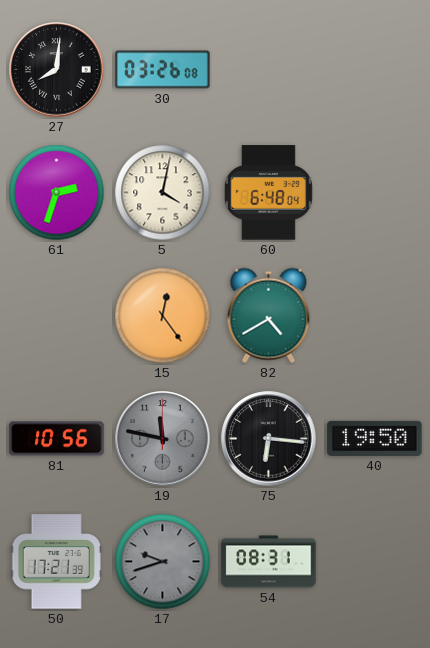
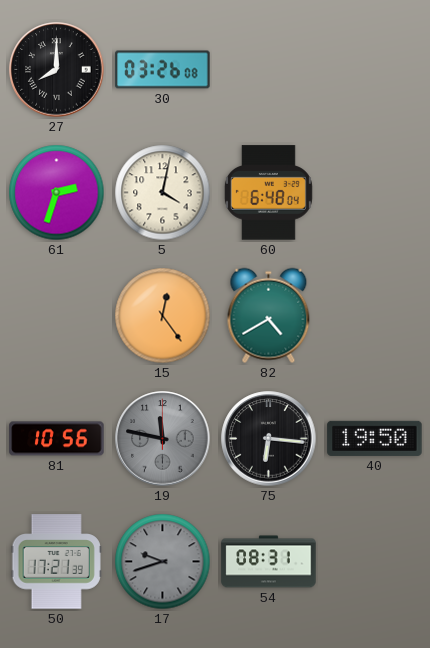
27: 8:01 -> 8:00
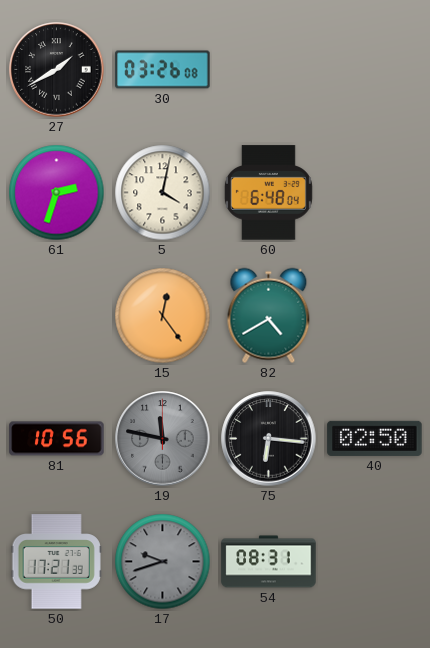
27: 8:00 -> 1:40
40: 19:50 -> 02:50
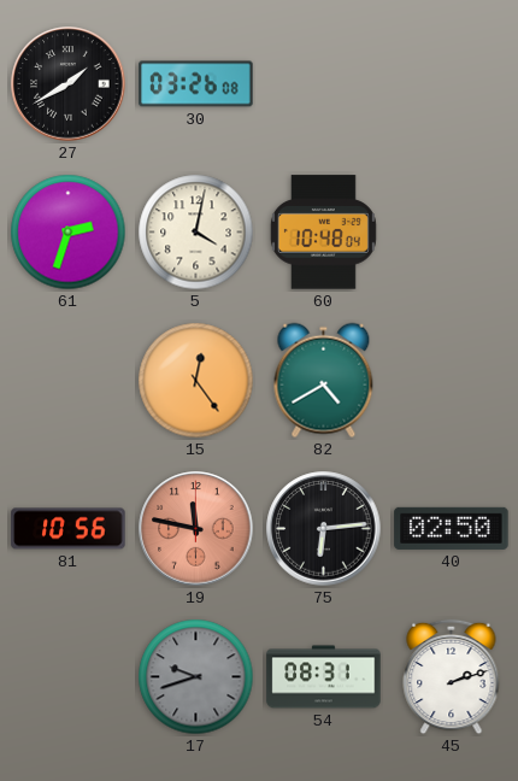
60: 6:48 -> 10:48
19 dial: grey -> salmon
75: 6:16 -> 6:14
50: 17:21 -> none
45: none -> 2:12
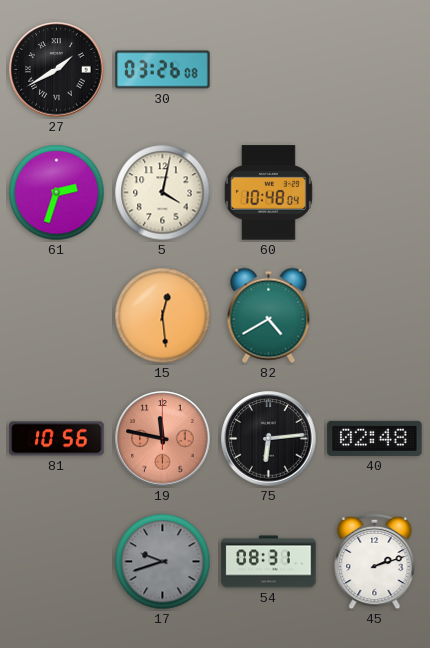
15: 12:24 -> 12:29
40: 02:50 -> 02:48
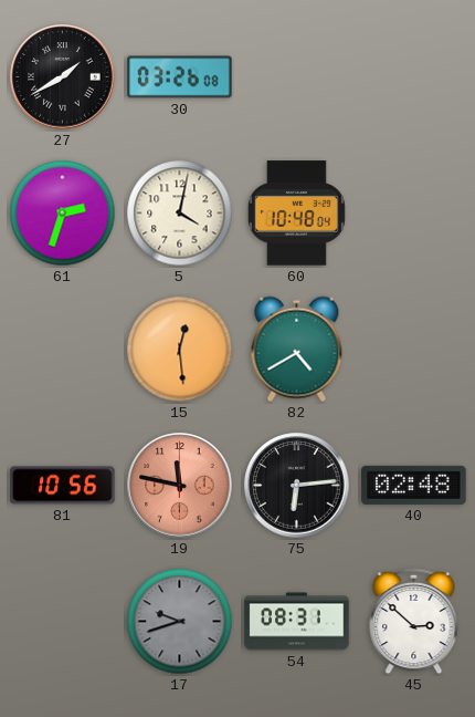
45: 2:12 -> 2:52
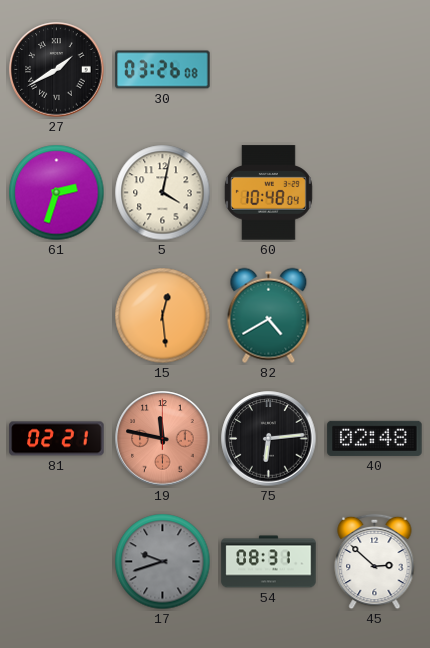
81: 10:56 -> 02:21
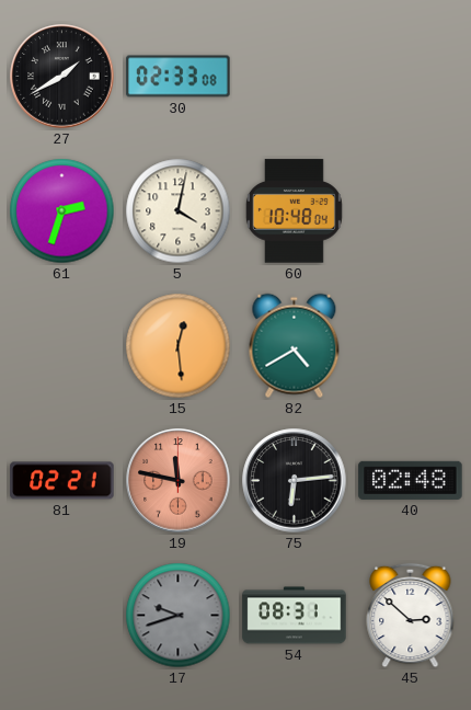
30: 03:26 -> 02:33
